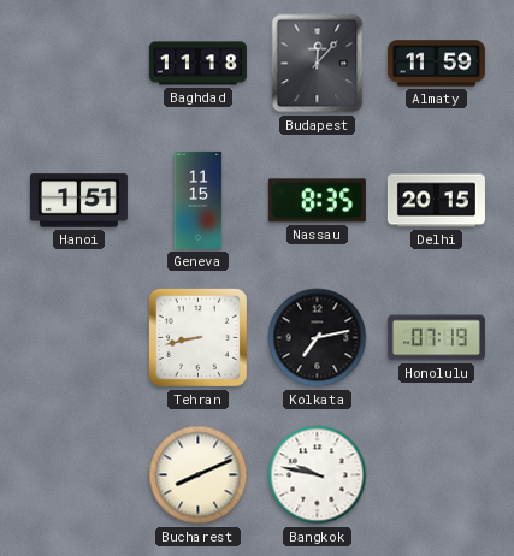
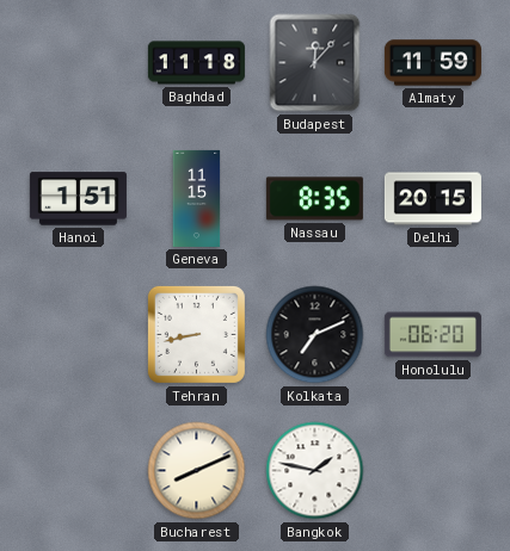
Kolkata: 7:13 -> 7:11
Honolulu: 07:19 -> 06:20
Bangkok: 9:47 -> 1:47
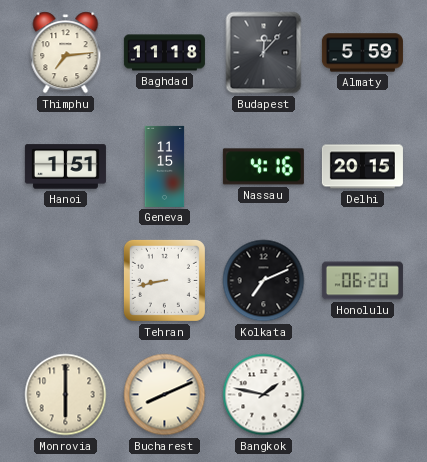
Thimphu: none -> 7:14
Almaty: 11:59 -> 5:59
Nassau: 8:35 -> 4:16
Monrovia: none -> 6:00
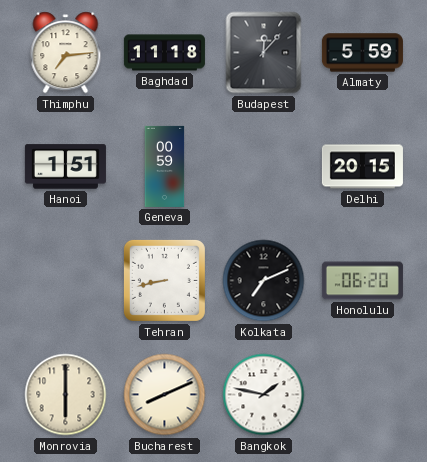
Geneva: 11:15 -> 00:59
Nassau: 4:16 -> none
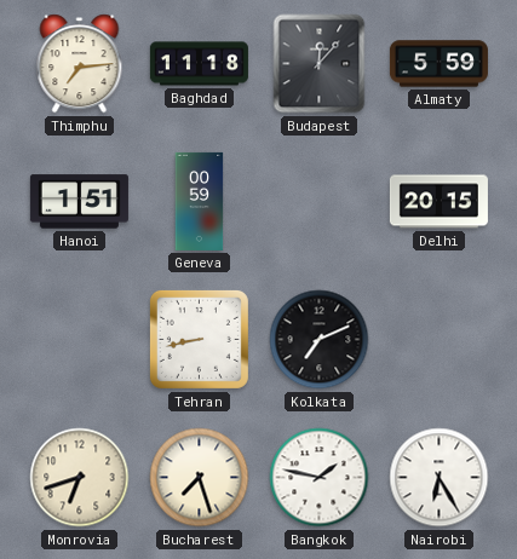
Honolulu: 06:20 -> none
Monrovia: 6:00 -> 6:42
Bucharest: 8:11 -> 7:27
Nairobi: none -> 6:25
